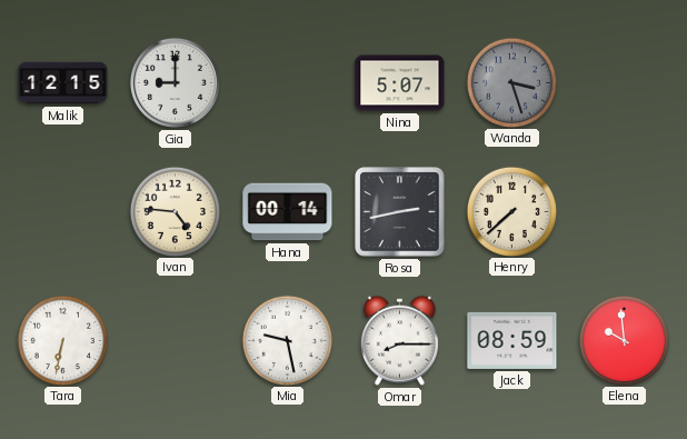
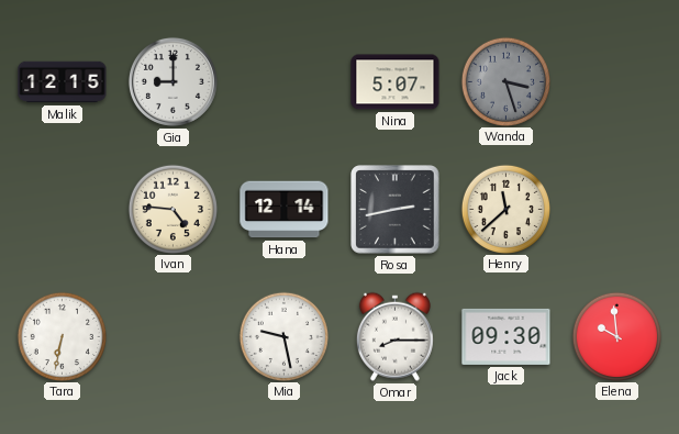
Hana: 00:14 -> 12:14
Henry: 7:38 -> 11:38
Jack: 08:59 -> 09:30
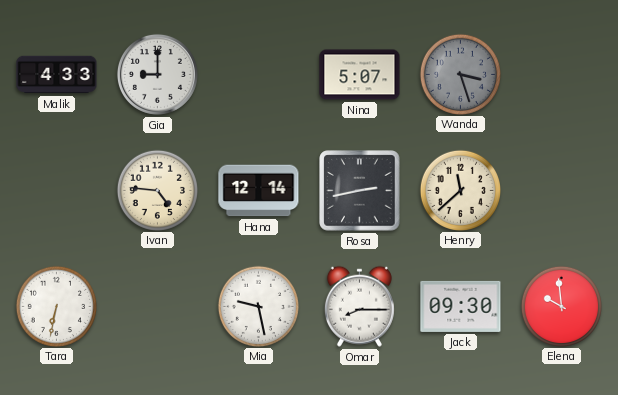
Malik: 12:15 -> 4:33
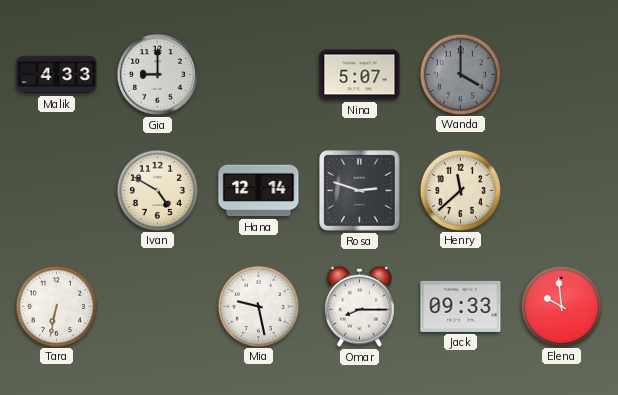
Wanda: 3:27 -> 4:00
Ivan: 4:46 -> 4:50
Rosa: 2:43 -> 2:48
Jack: 09:30 -> 09:33
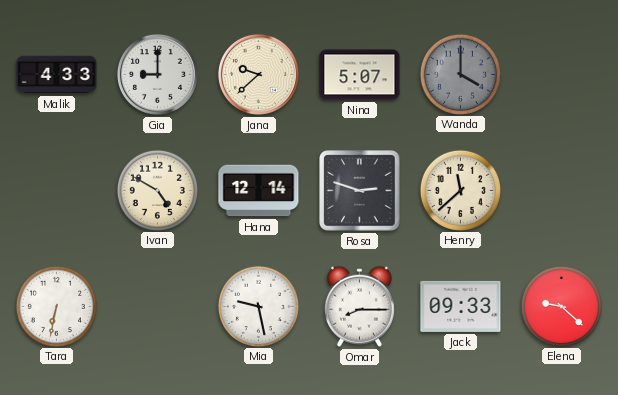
Jana: none -> 9:38
Elena: 9:59 -> 9:22
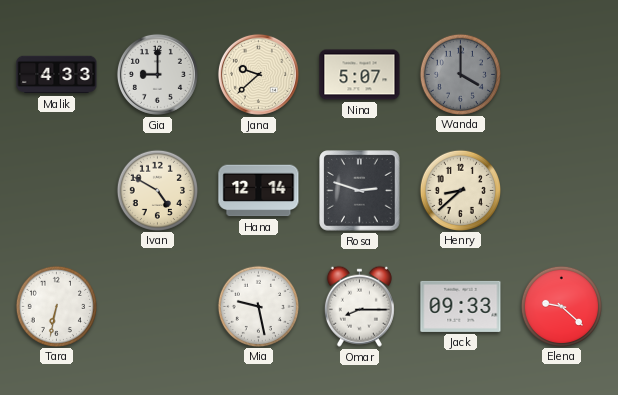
Henry: 11:38 -> 8:38
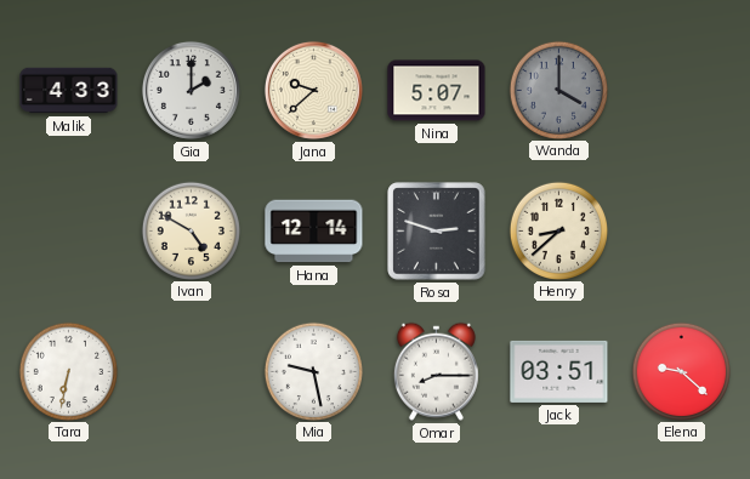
Gia: 9:00 -> 2:00
Jack: 09:33 -> 03:51
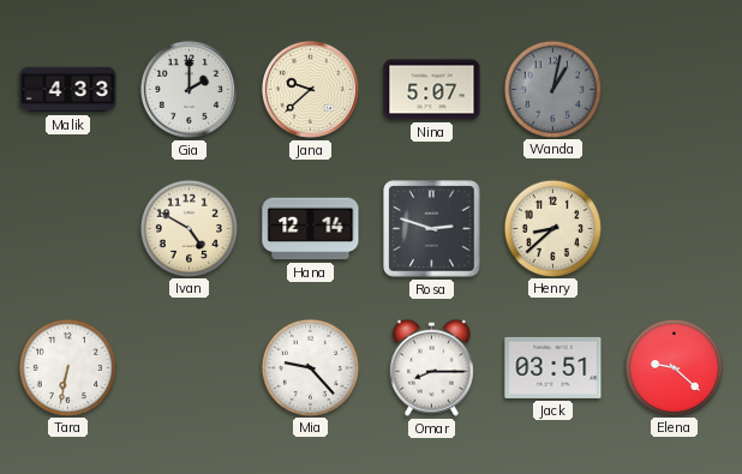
Wanda: 4:00 -> 1:02
Mia: 9:28 -> 9:23
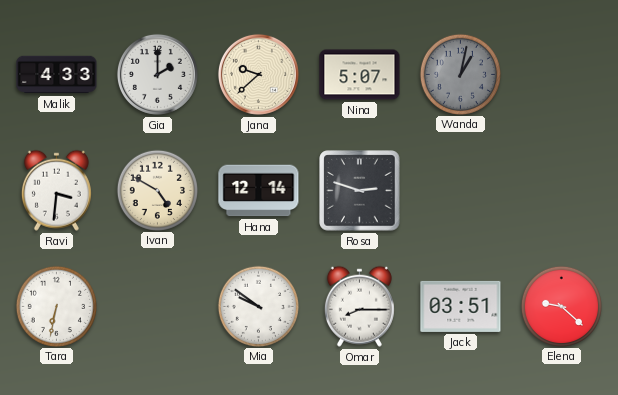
Ravi: none -> 3:31
Henry: 8:38 -> none
Mia: 9:23 -> 9:51
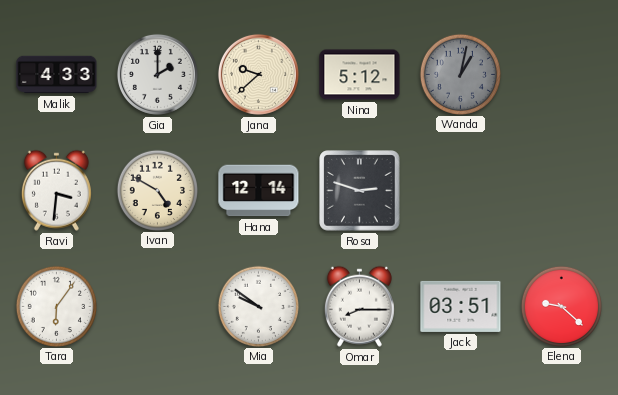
Nina: 5:07 -> 5:12
Tara: 6:32 -> 6:06
